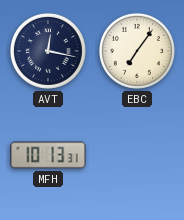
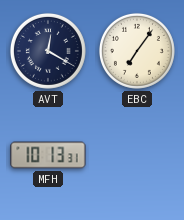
AVT: 12:17 -> 12:20
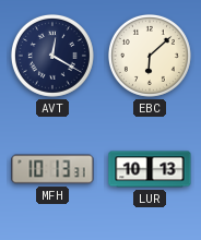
EBC: 7:06 -> 6:08
LUR: none -> 10:13
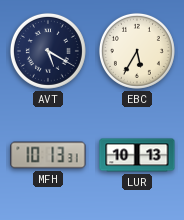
AVT: 12:20 -> 5:20
EBC: 6:08 -> 5:35
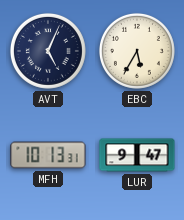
AVT: 5:20 -> 5:04
LUR: 10:13 -> 9:47
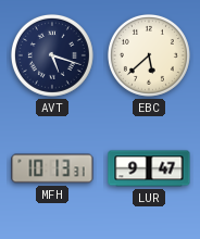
AVT: 5:04 -> 5:18
EBC: 5:35 -> 5:38
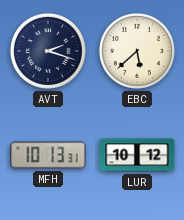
AVT: 5:18 -> 2:18
LUR: 9:47 -> 10:12
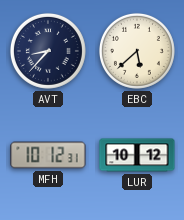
AVT: 2:18 -> 8:37
MFH: 10:13 -> 10:12
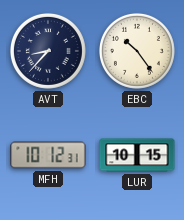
EBC: 5:38 -> 10:24
LUR: 10:12 -> 10:15
